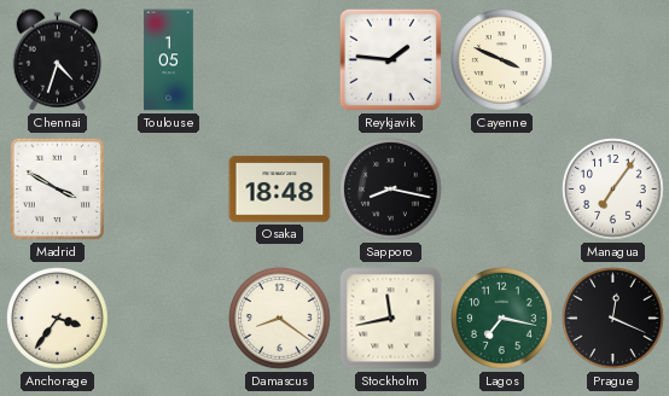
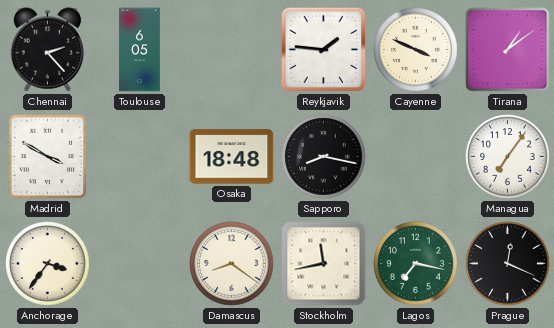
Chennai: 4:33 -> 2:23
Toulouse: 1:05 -> 6:05
Tirana: none -> 1:09
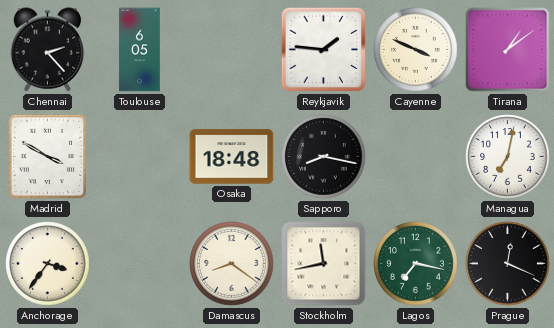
Managua: 7:06 -> 7:02
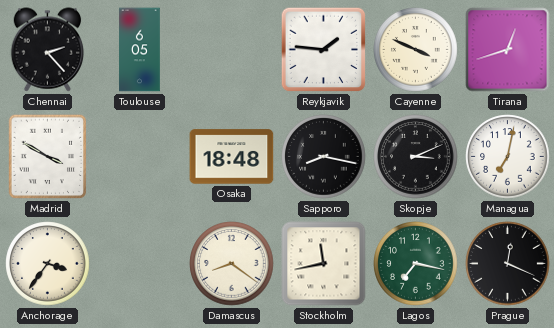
Tirana: 1:09 -> 12:42
Skopje: none -> 3:11
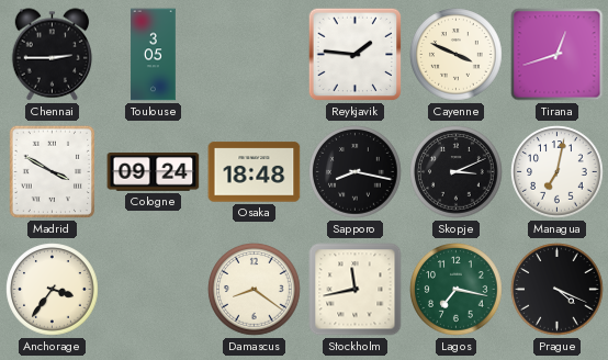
Chennai: 2:23 -> 2:45
Toulouse: 6:05 -> 3:05
Cologne: none -> 09:24
Prague: 12:19 -> 4:19
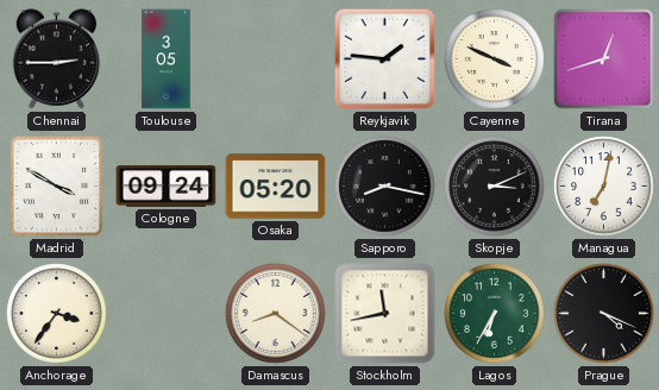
Osaka: 18:48 -> 05:20
Lagos: 7:17 -> 6:35
